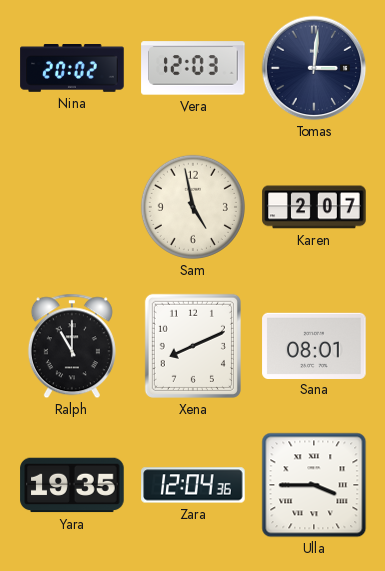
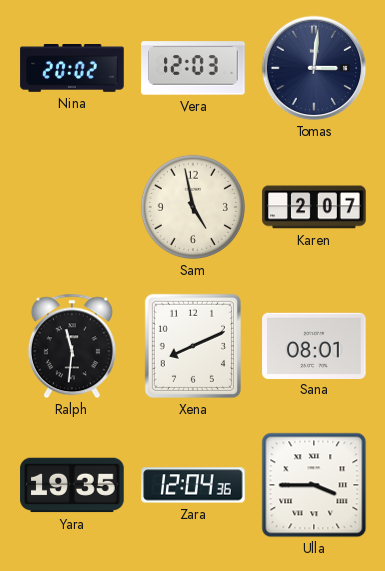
Ralph: 11:00 -> 11:31
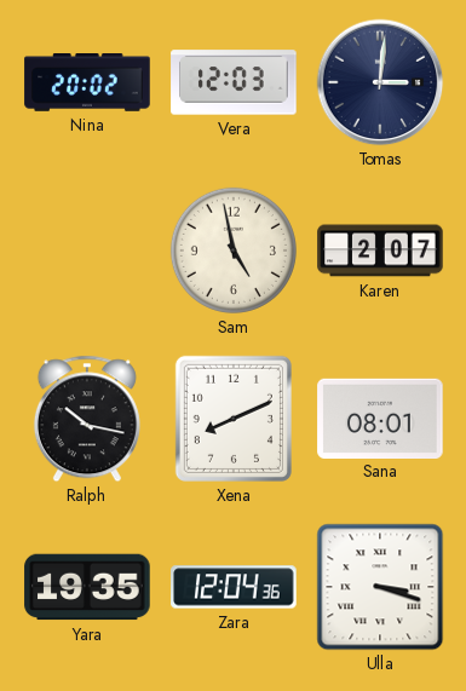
Ralph: 11:31 -> 10:17
Ulla: 3:45 -> 3:18
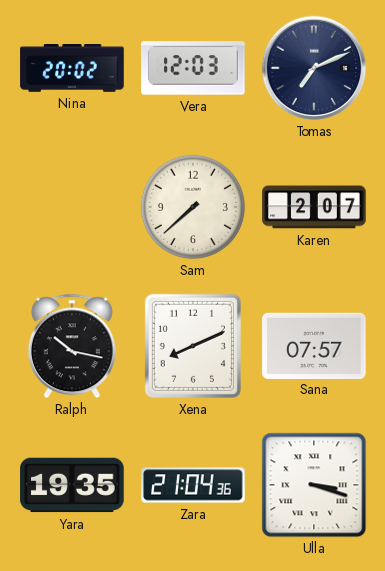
Tomas: 3:01 -> 7:11
Sam: 4:58 -> 7:38
Sana: 08:01 -> 07:57
Zara: 12:04 -> 21:04
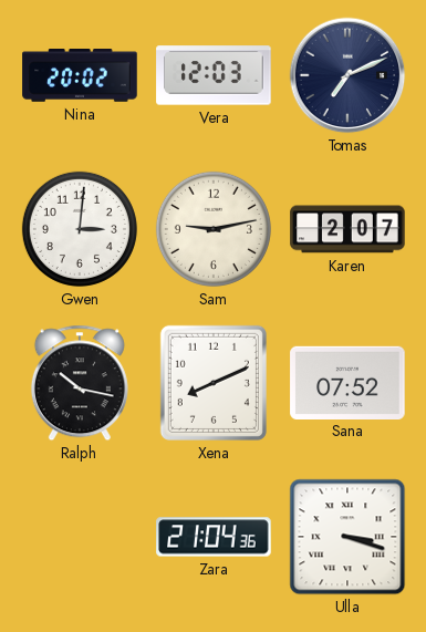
Gwen: none -> 3:01
Sam: 7:38 -> 9:13
Sana: 07:57 -> 07:52
Yara: 19:35 -> none
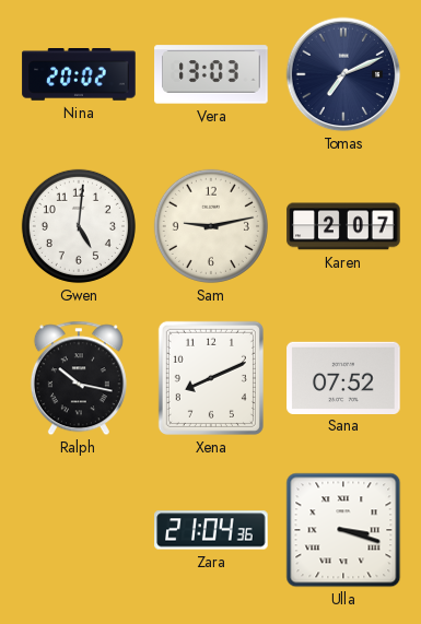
Vera: 12:03 -> 13:03
Gwen: 3:01 -> 5:01
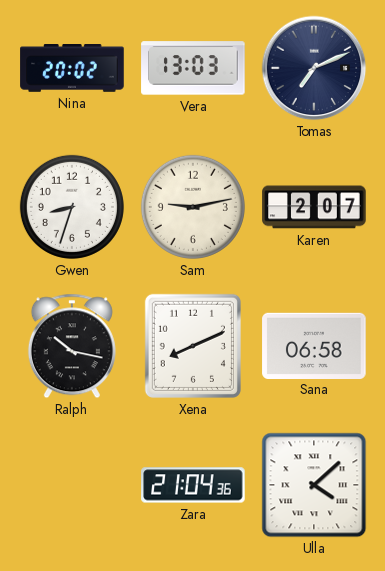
Gwen: 5:01 -> 8:33
Sana: 07:52 -> 06:58
Ulla: 3:18 -> 4:08
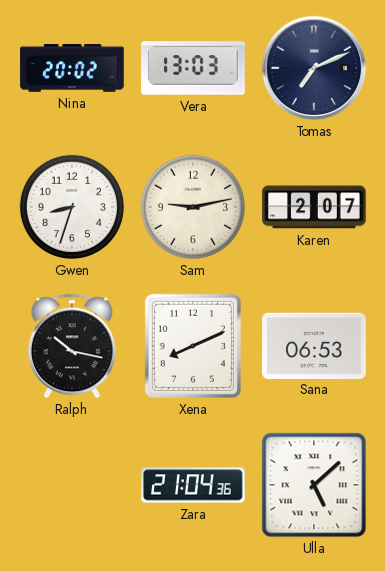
Sana: 06:58 -> 06:53
Ulla: 4:08 -> 5:08
